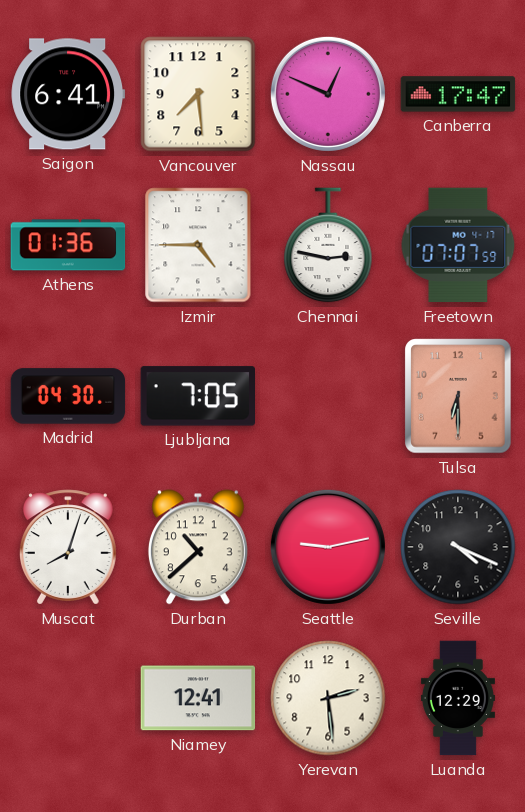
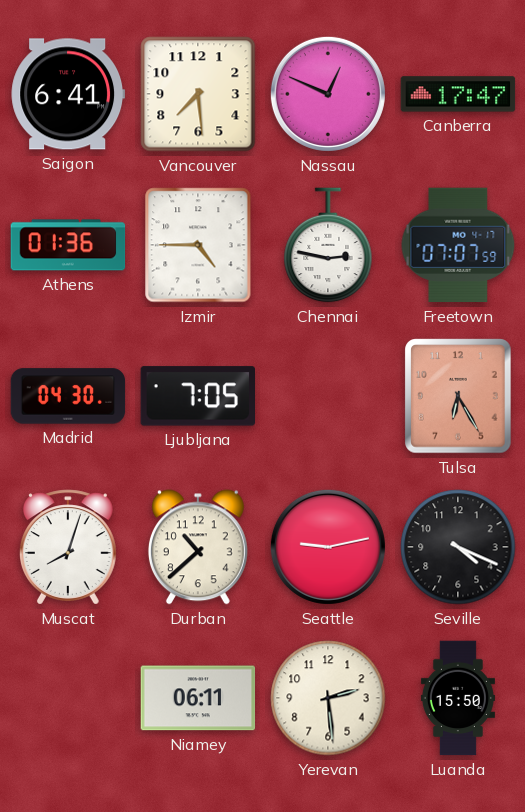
Tulsa: 6:30 -> 6:25
Niamey: 12:41 -> 06:11
Luanda: 12:29 -> 15:50
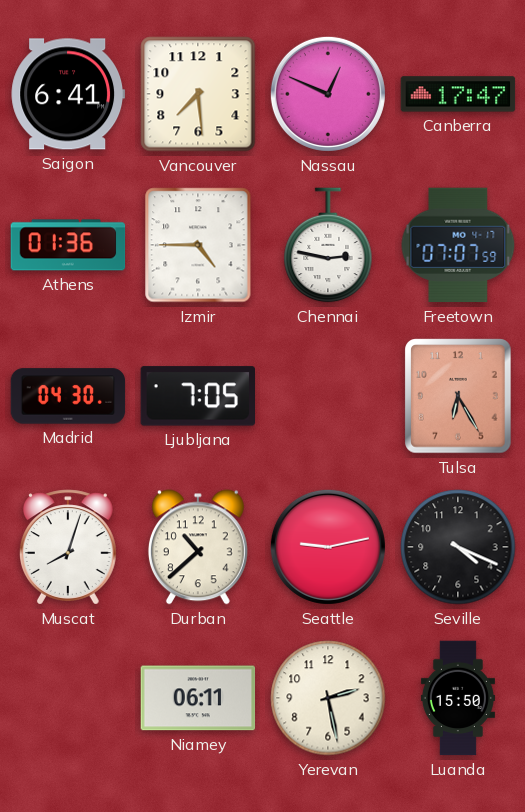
Yerevan: 2:29 -> 2:28
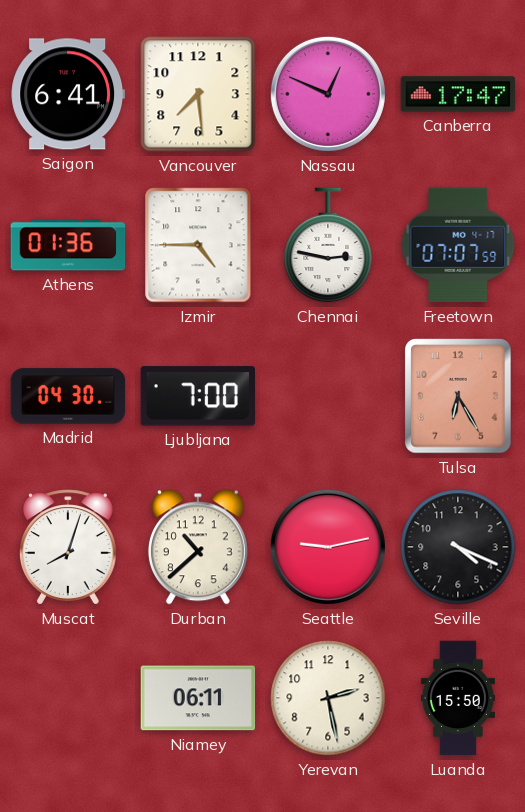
Ljubljana: 7:05 -> 7:00
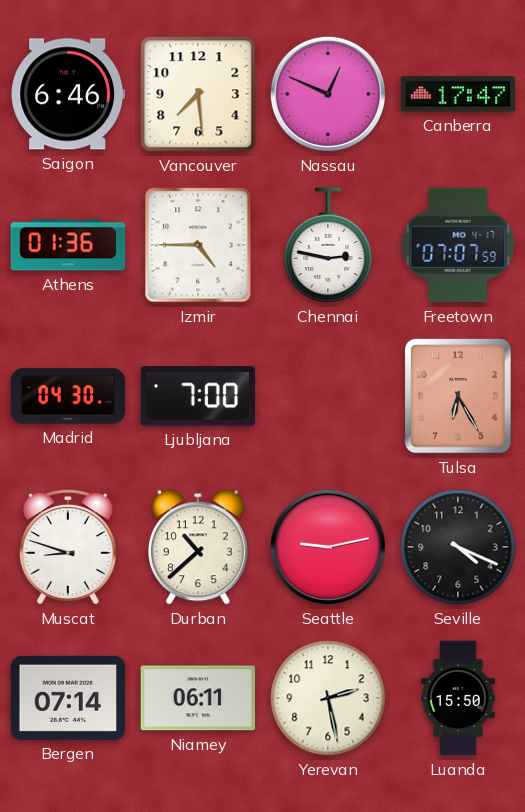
Saigon: 6:41 -> 6:46
Muscat: 8:03 -> 8:48
Bergen: none -> 07:14
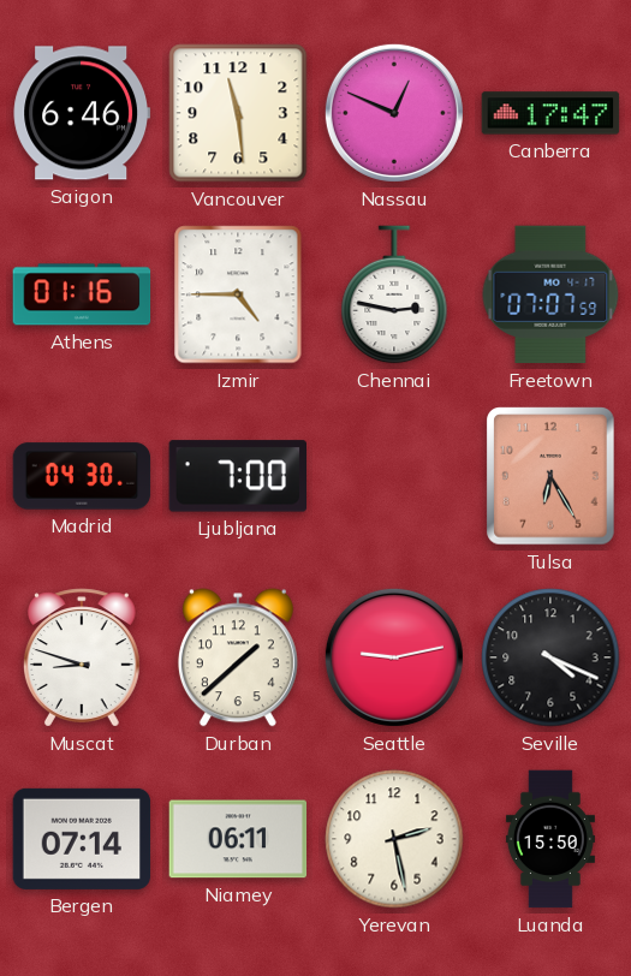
Vancouver: 7:29 -> 11:29
Athens: 01:36 -> 01:16
Durban: 10:38 -> 1:38
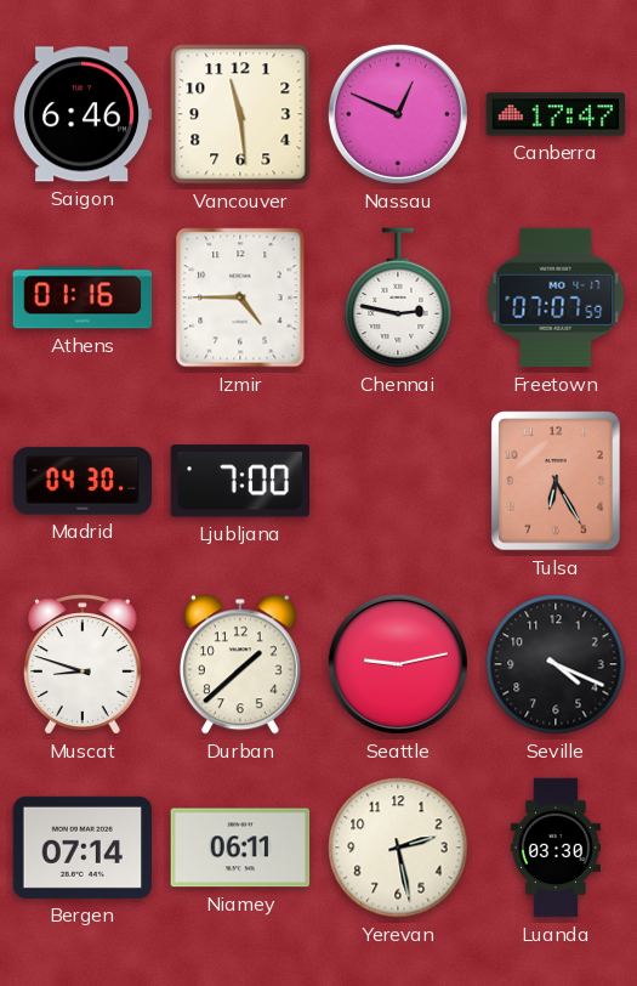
Luanda: 15:50 -> 03:30
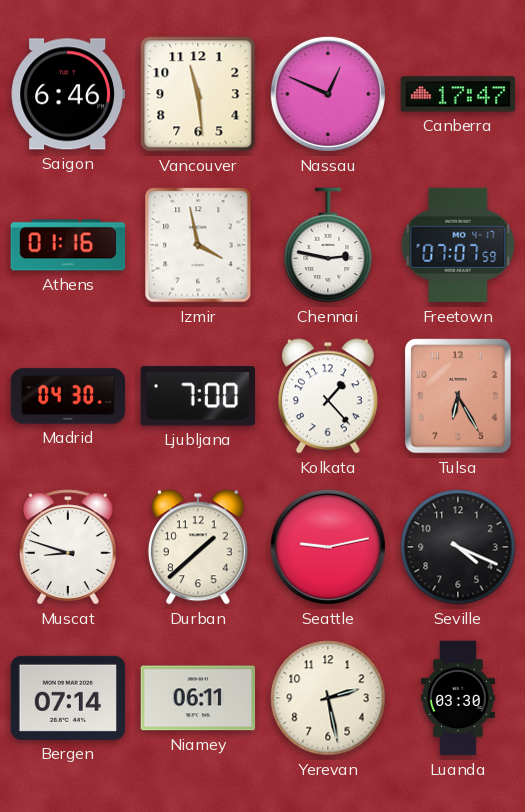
Izmir: 4:45 -> 3:58
Kolkata: none -> 1:23
